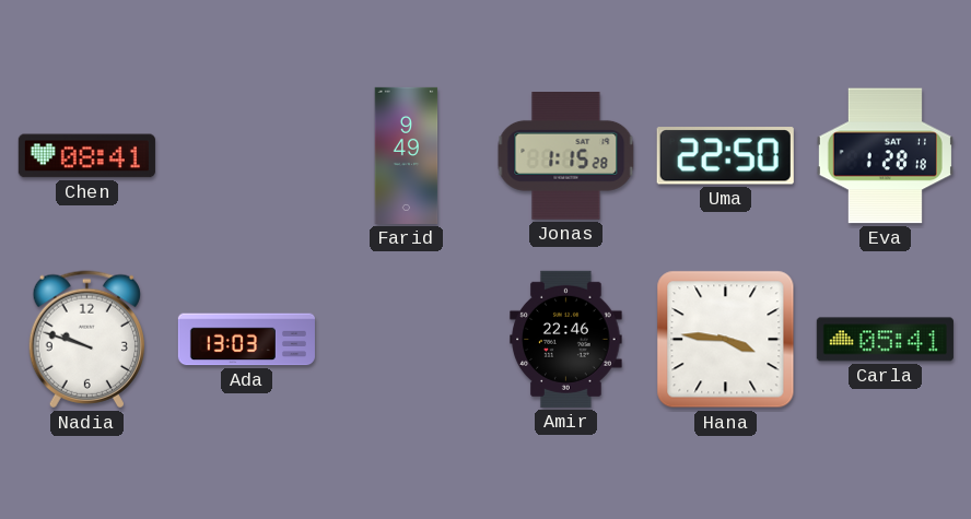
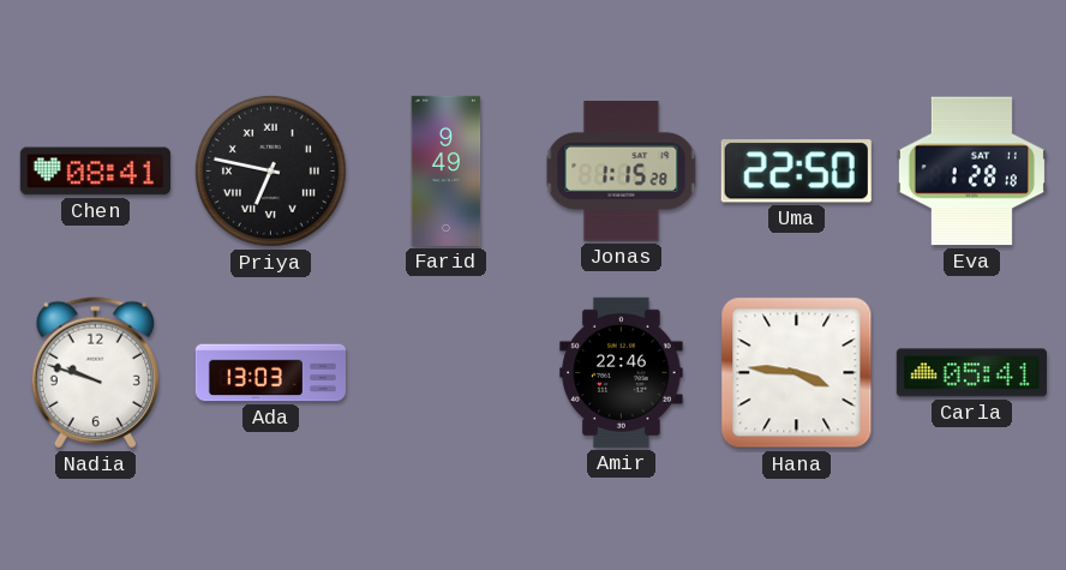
Priya: none -> 6:47
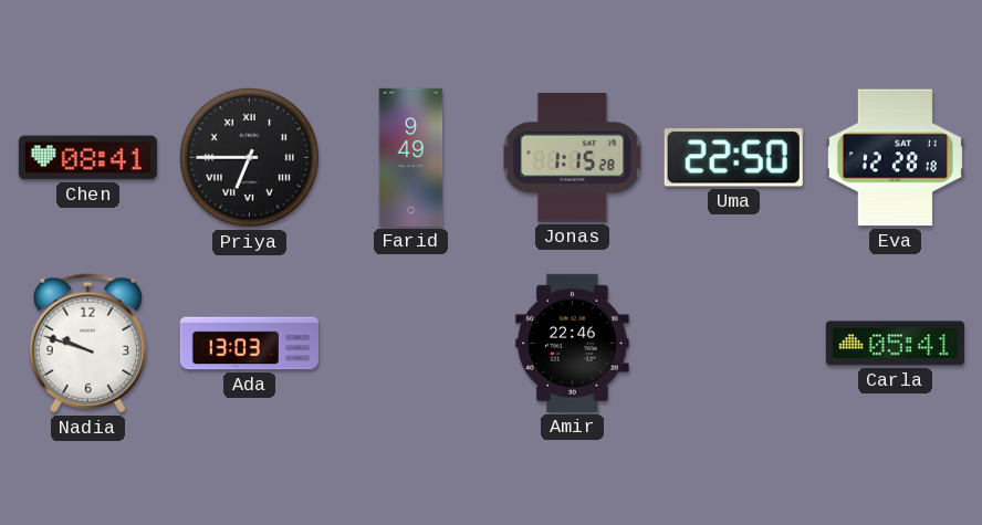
Priya: 6:47 -> 6:45
Eva: 1:28 -> 12:28
Hana: 3:46 -> none
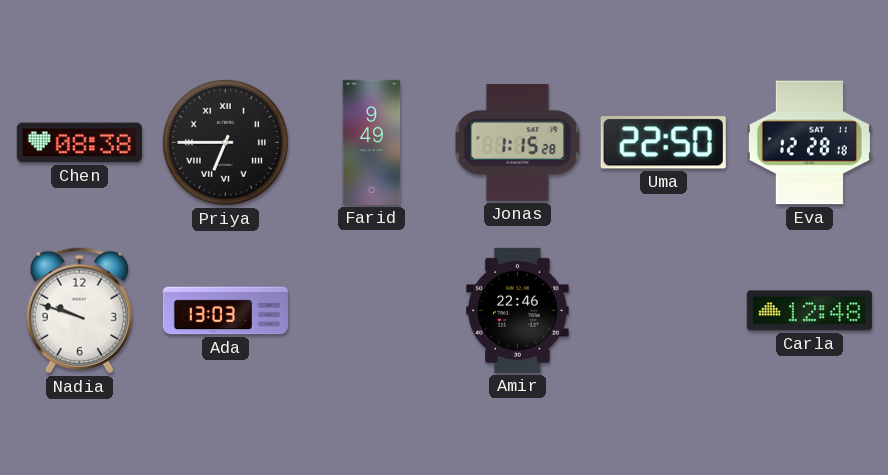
Chen: 08:41 -> 08:38
Carla: 05:41 -> 12:48
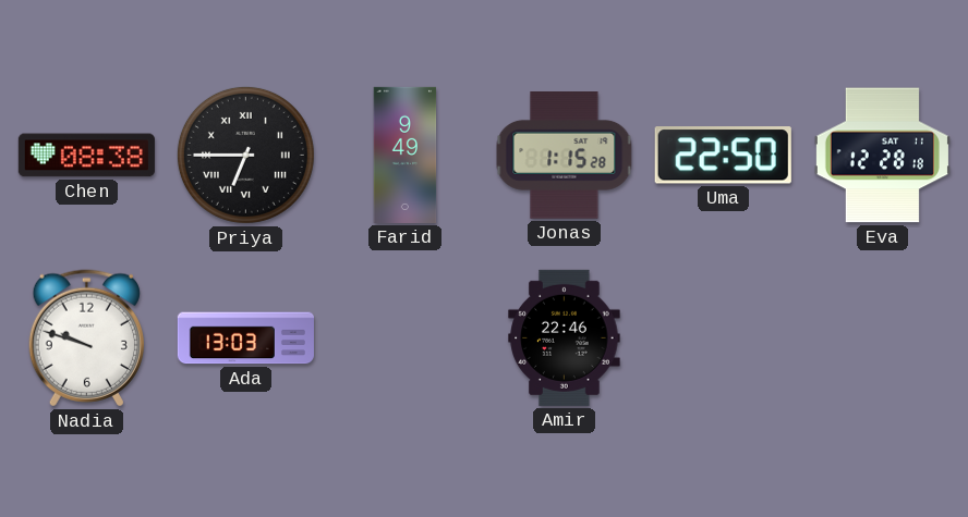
Carla: 12:48 -> none
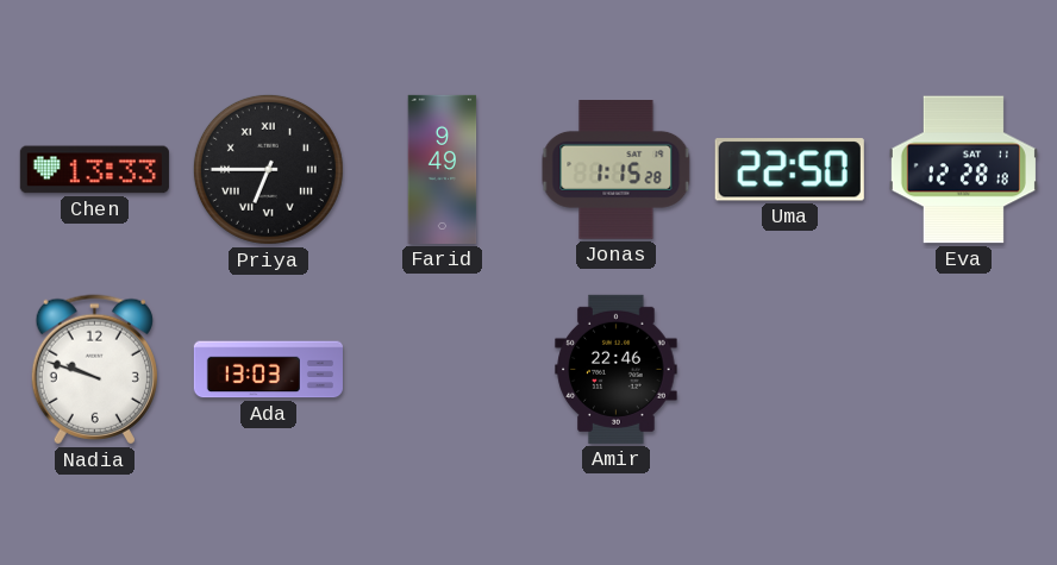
Chen: 08:38 -> 13:33
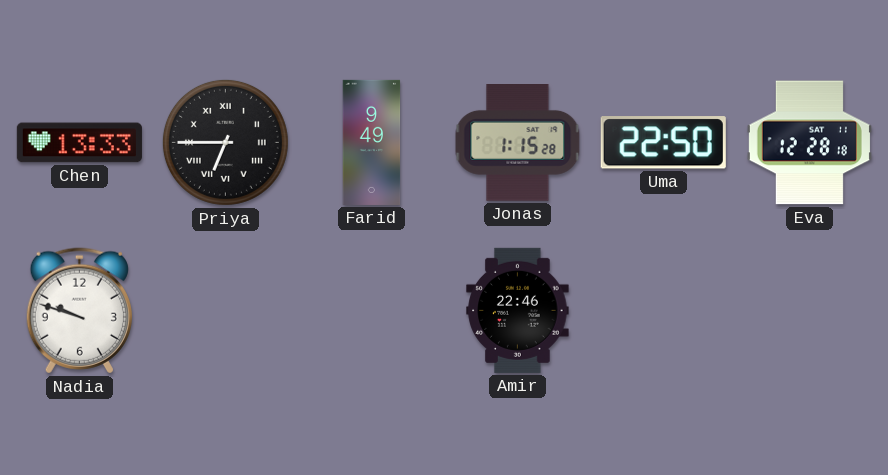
Ada: 13:03 -> none
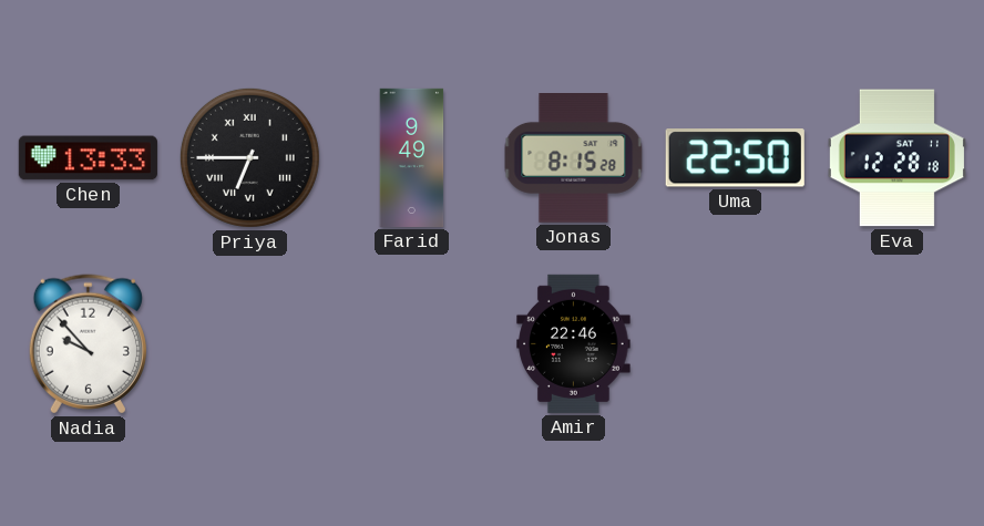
Jonas: 1:15 -> 8:15
Nadia: 9:48 -> 9:53
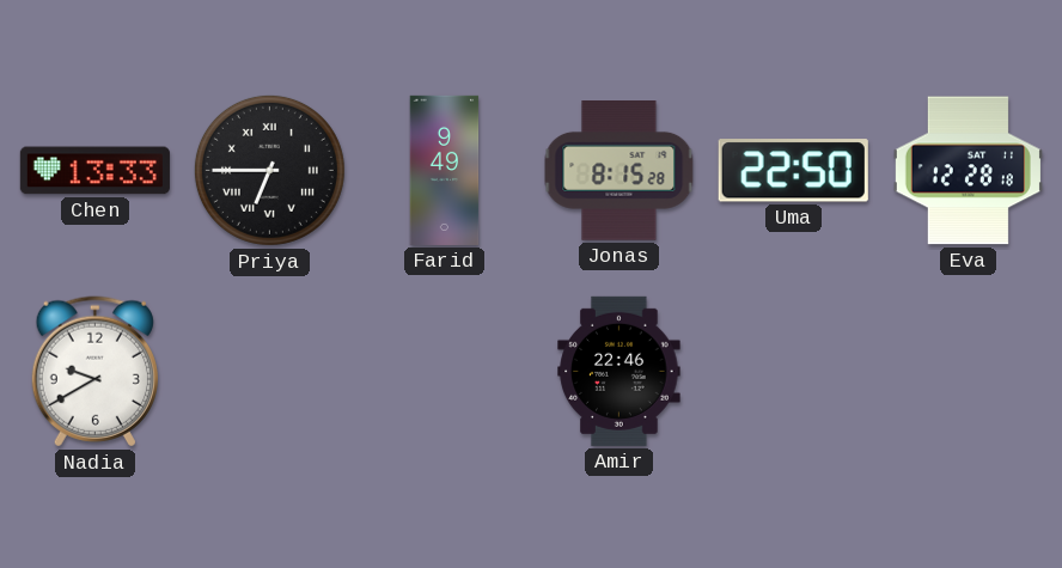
Nadia: 9:53 -> 9:40
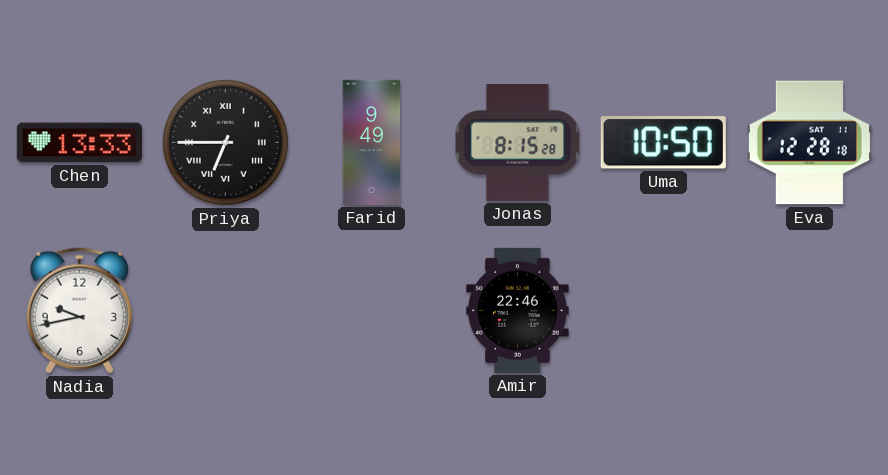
Uma: 22:50 -> 10:50
Nadia: 9:40 -> 9:43
